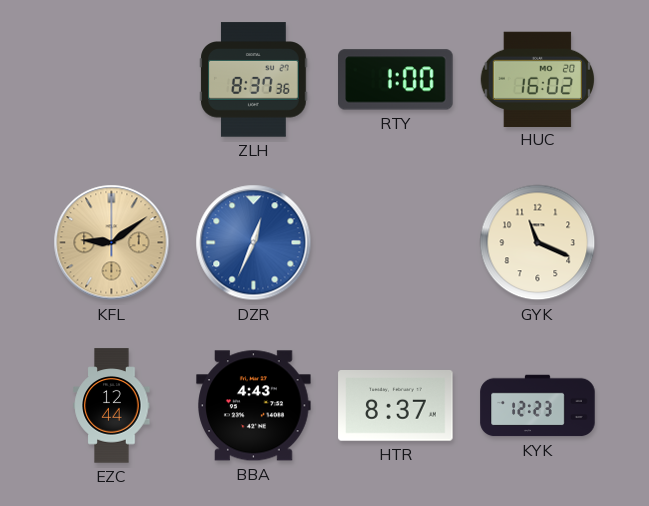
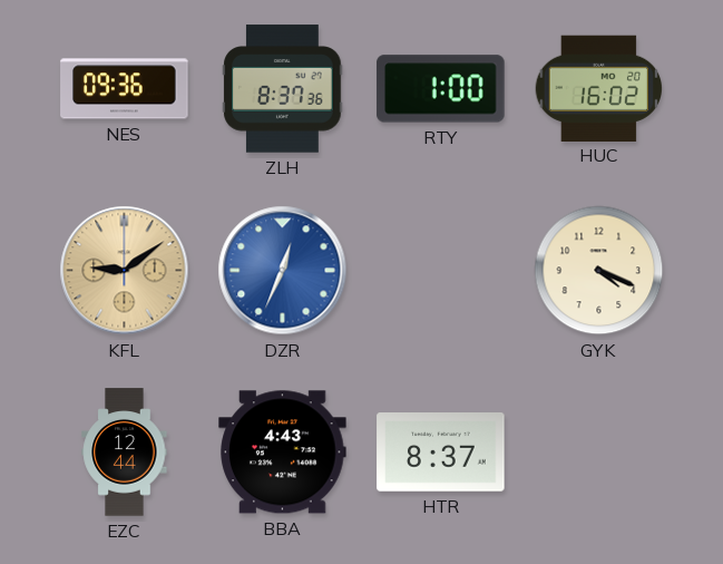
NES: none -> 09:36
GYK: 11:19 -> 4:19
KYK: 12:23 -> none
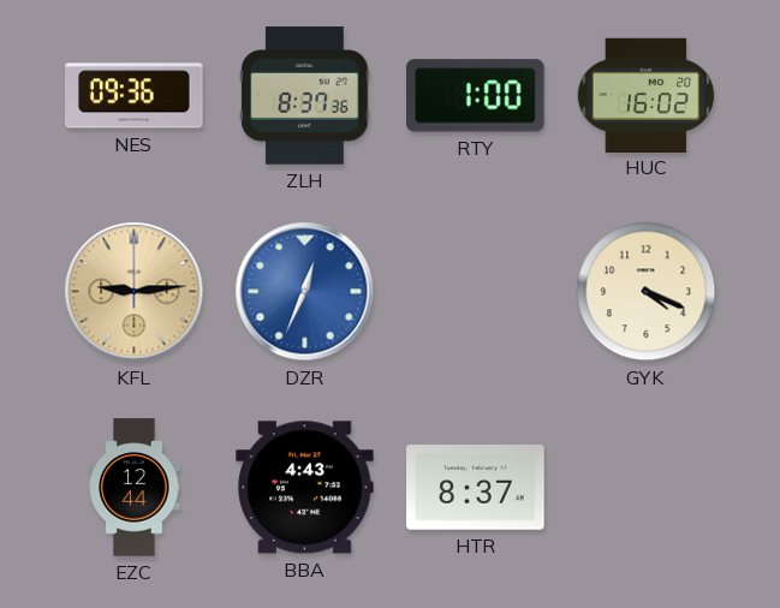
KFL: 9:09 -> 9:14
